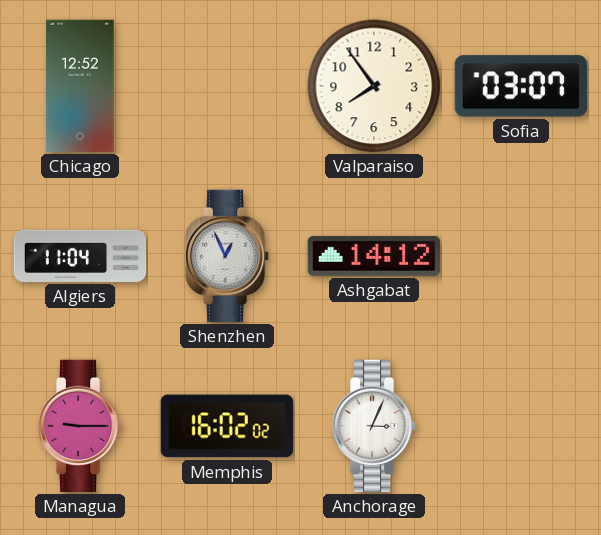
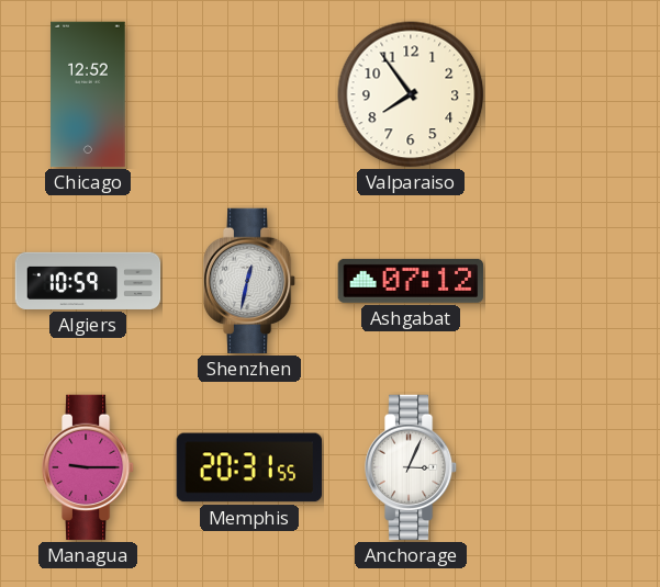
Sofia: 03:07 -> none
Algiers: 11:04 -> 10:59
Shenzhen: 12:56 -> 12:32
Ashgabat: 14:12 -> 07:12
Memphis: 16:02 -> 20:31
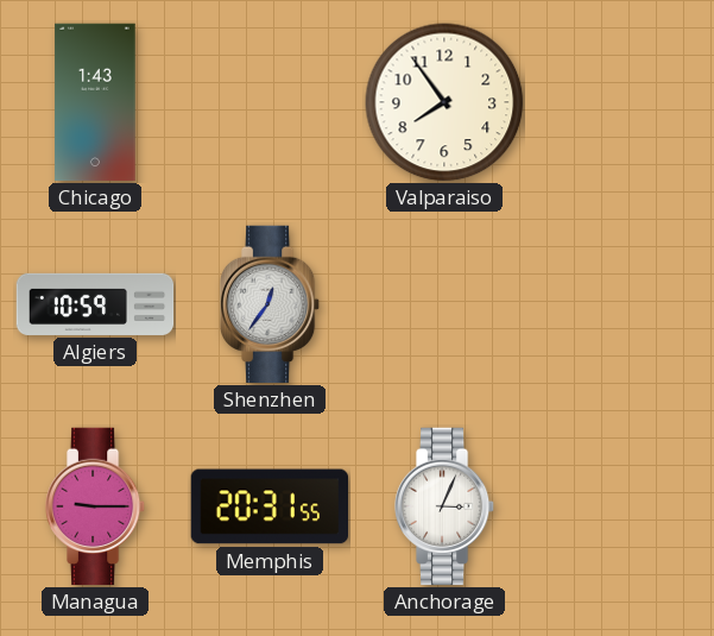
Chicago: 12:52 -> 1:43
Shenzhen: 12:32 -> 12:36
Ashgabat: 07:12 -> none
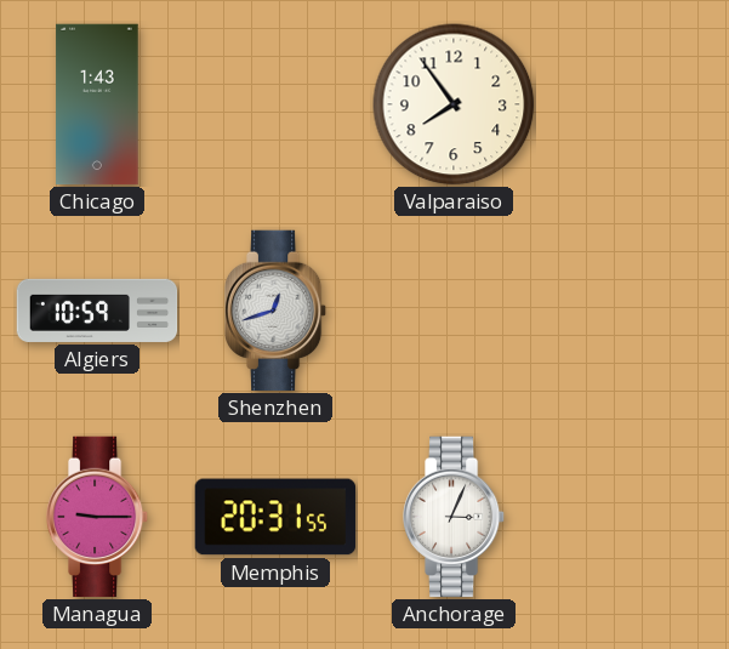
Shenzhen: 12:36 -> 12:42
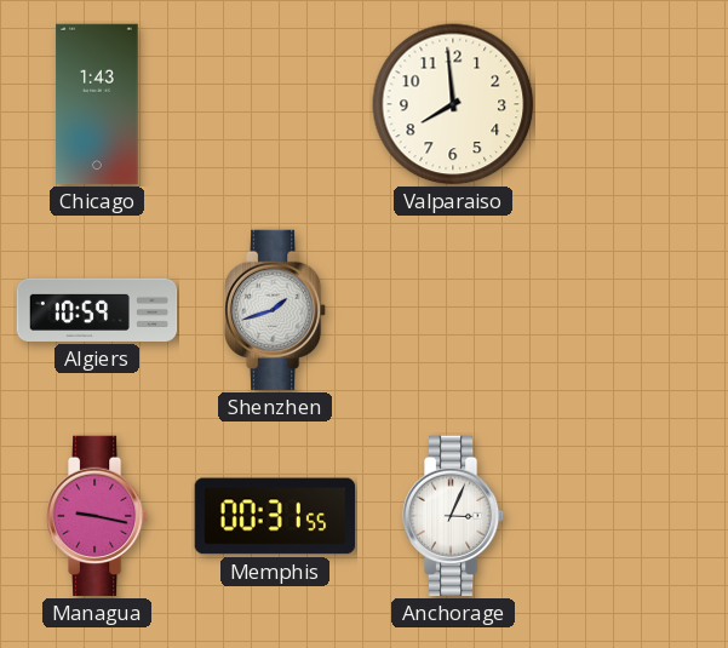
Valparaiso: 7:54 -> 7:59
Shenzhen: 12:42 -> 1:42
Managua: 9:15 -> 9:17
Memphis: 20:31 -> 00:31
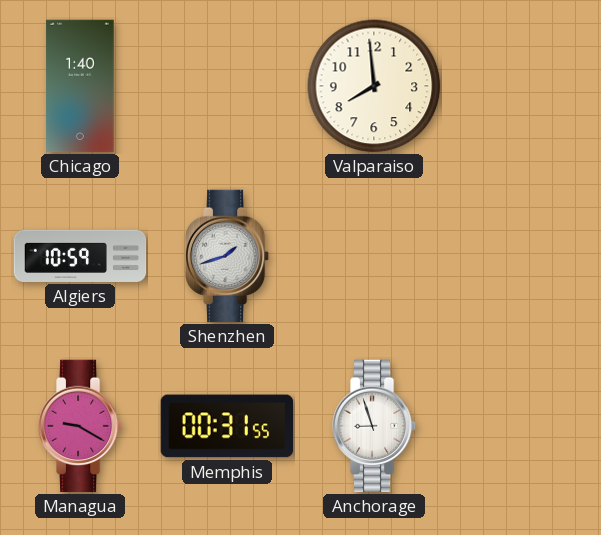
Chicago: 1:43 -> 1:40
Managua: 9:17 -> 9:20
Anchorage: 3:04 -> 8:57
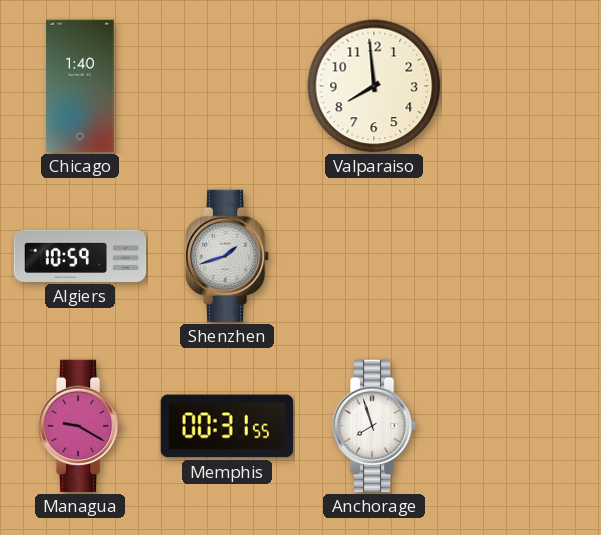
Anchorage: 8:57 -> 7:57
